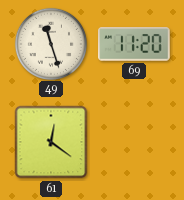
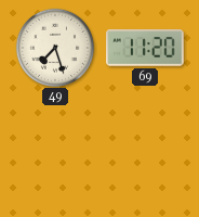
49: 11:27 -> 7:27
61: 12:21 -> none
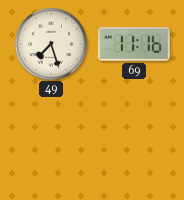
69: 11:20 -> 11:16
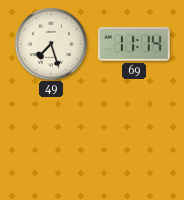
69: 11:16 -> 11:14
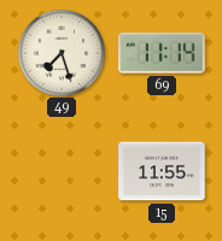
15: none -> 11:55
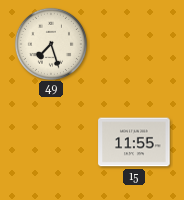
69: 11:14 -> none
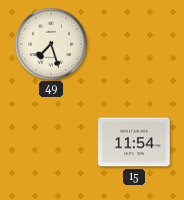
15: 11:55 -> 11:54
